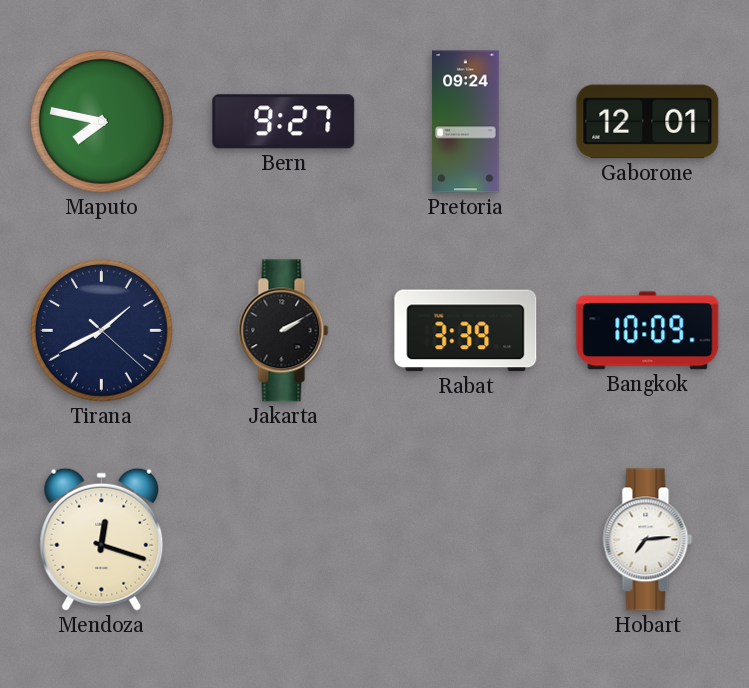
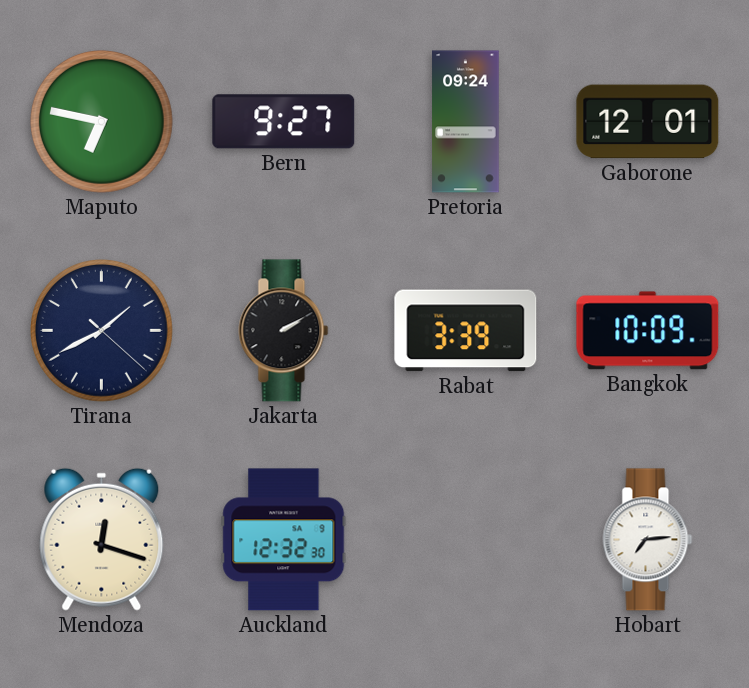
Maputo: 7:47 -> 6:47
Auckland: none -> 12:32
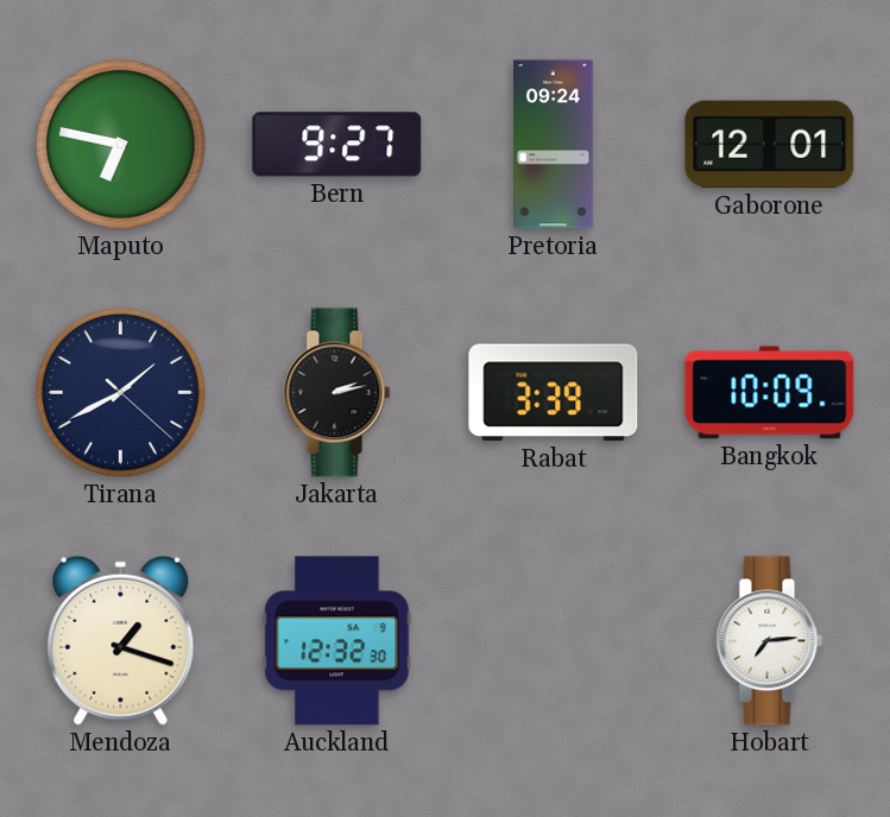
Jakarta: 2:10 -> 2:13
Mendoza: 12:18 -> 1:18
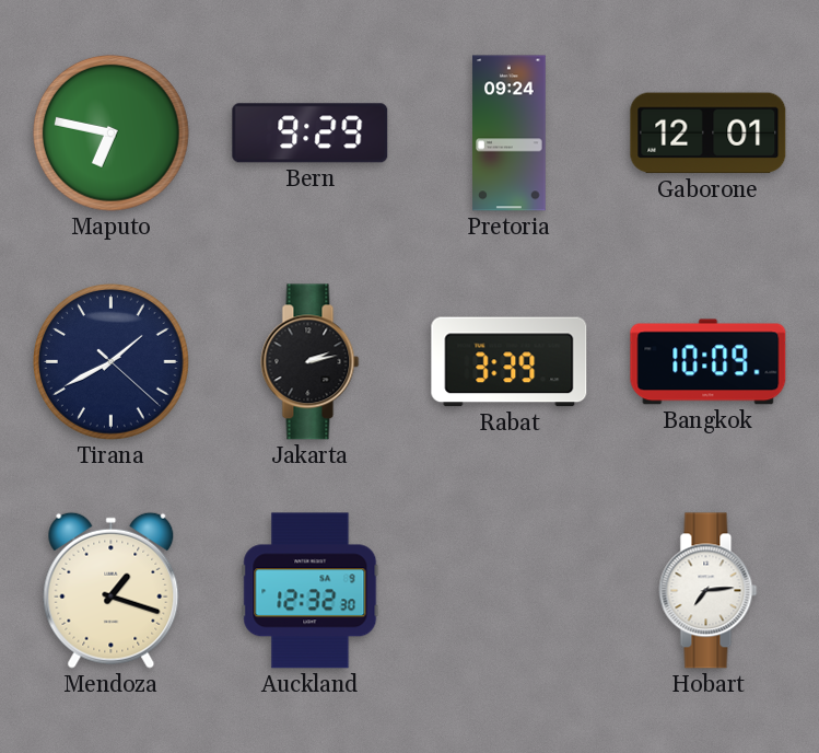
Bern: 9:27 -> 9:29
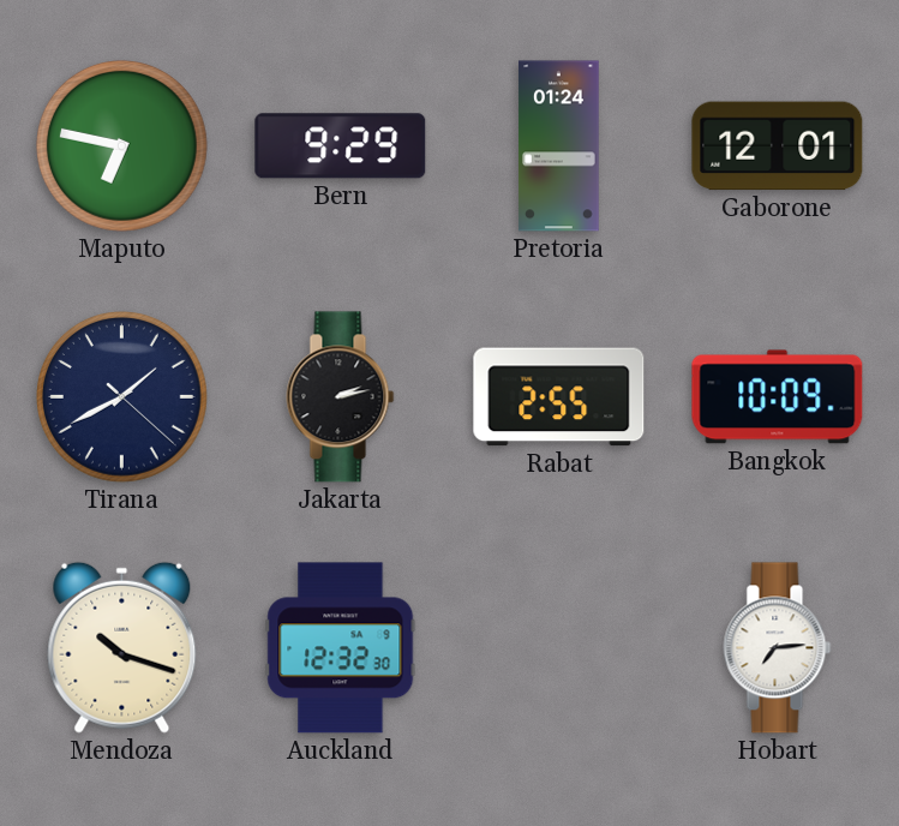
Pretoria: 09:24 -> 01:24
Rabat: 3:39 -> 2:55
Mendoza: 1:18 -> 10:18
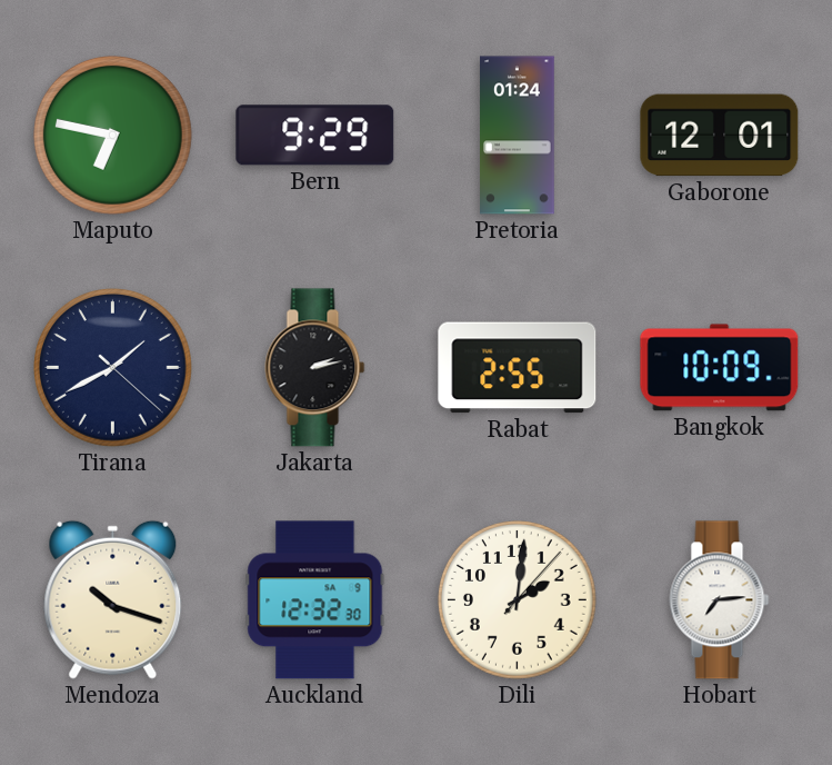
Dili: none -> 2:01
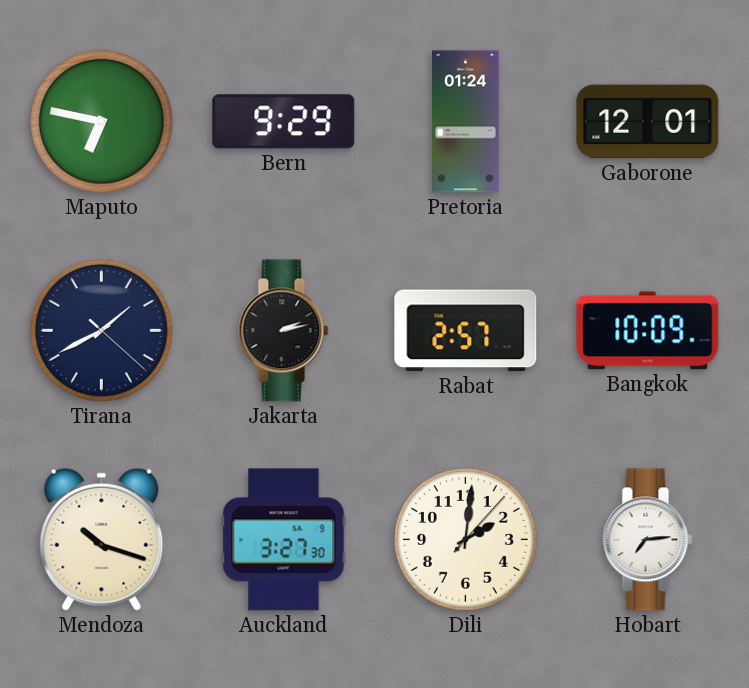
Rabat: 2:55 -> 2:57
Auckland: 12:32 -> 3:27
